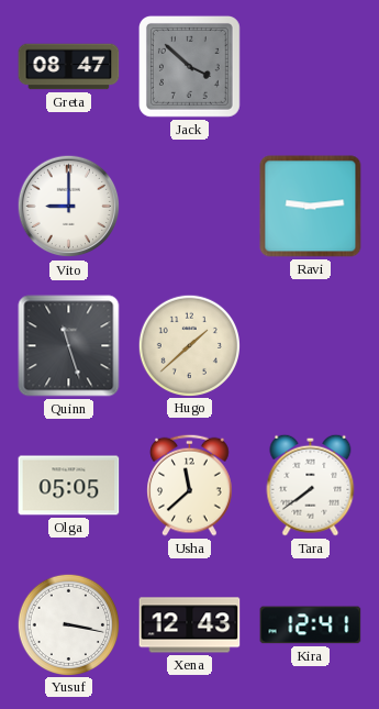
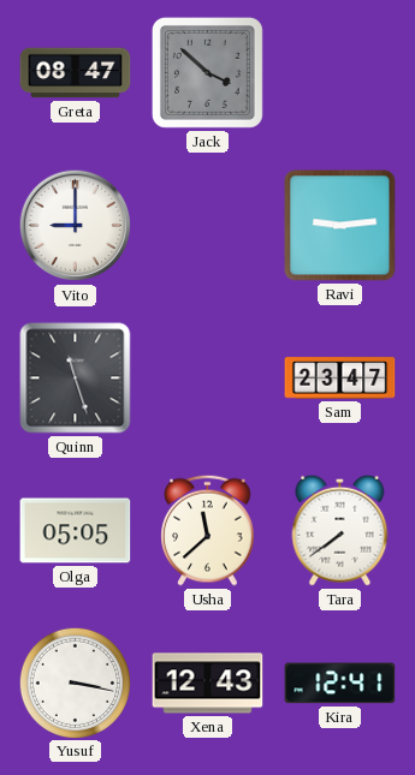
Hugo: 1:38 -> none
Sam: none -> 23:47
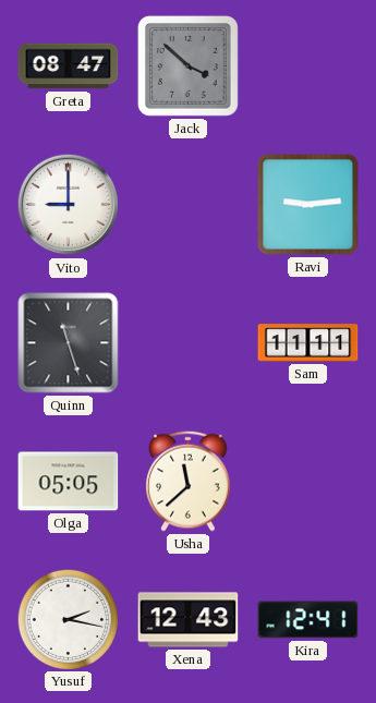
Sam: 23:47 -> 11:11
Tara: 7:39 -> none
Yusuf: 3:17 -> 2:17
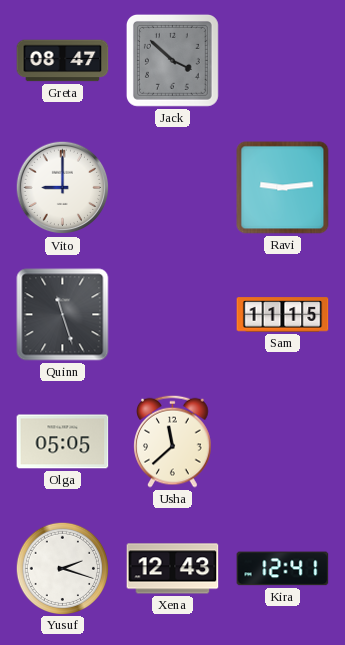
Sam: 11:11 -> 11:15
Yusuf: 2:17 -> 2:18
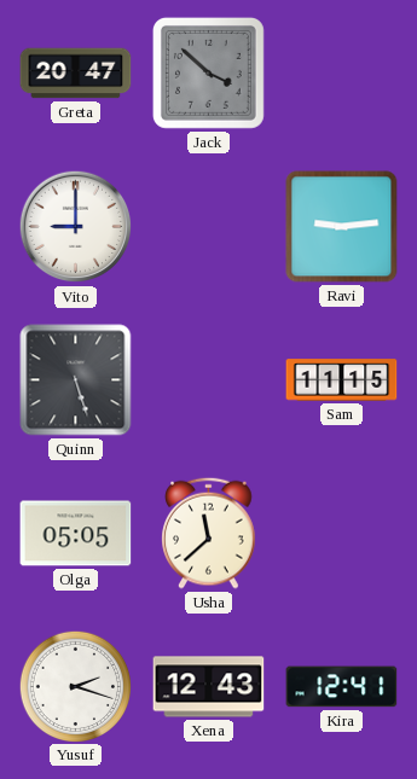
Greta: 08:47 -> 20:47
Quinn: 11:27 -> 5:27
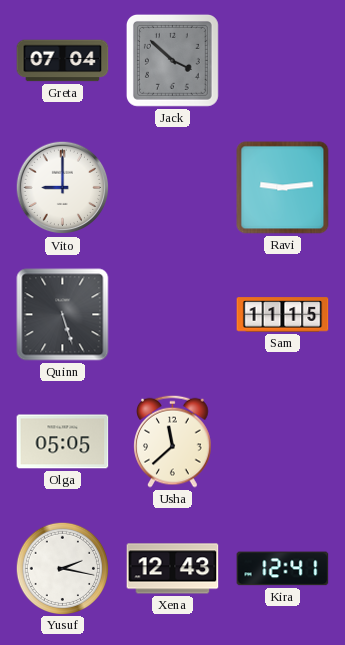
Greta: 20:47 -> 07:04
Yusuf: 2:18 -> 2:17
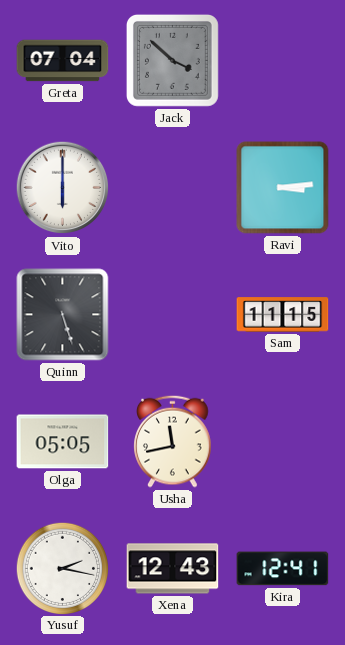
Vito: 9:00 -> 6:00
Ravi: 9:14 -> 3:14
Usha: 11:38 -> 11:43
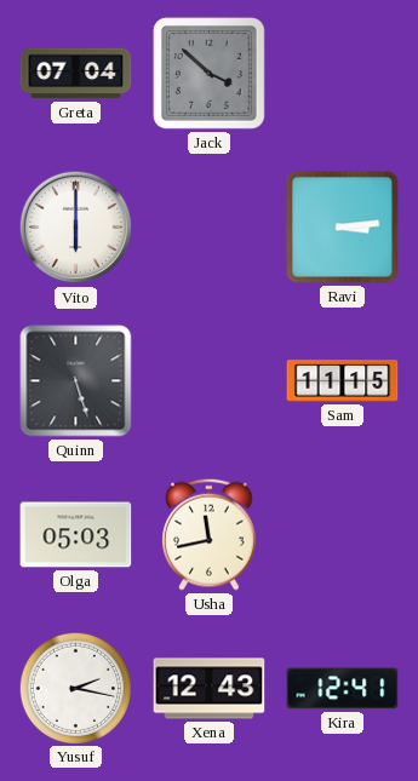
Olga: 05:05 -> 05:03
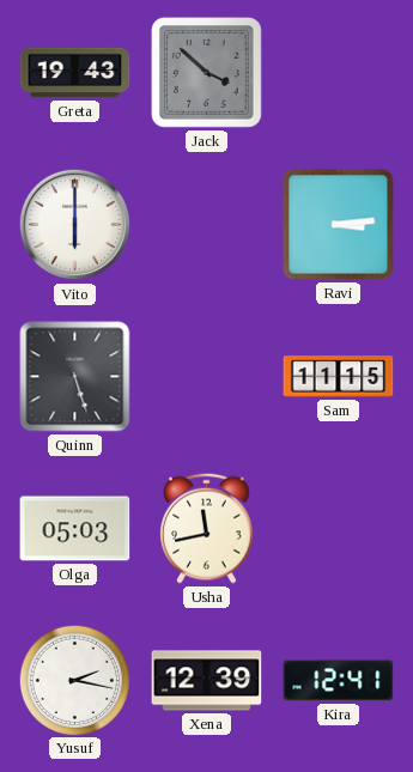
Greta: 07:04 -> 19:43
Xena: 12:43 -> 12:39
